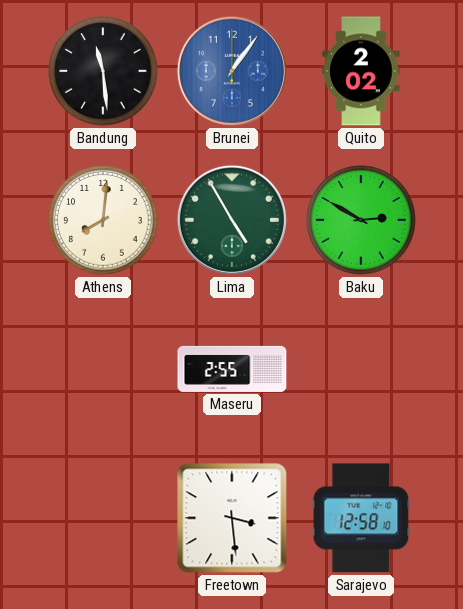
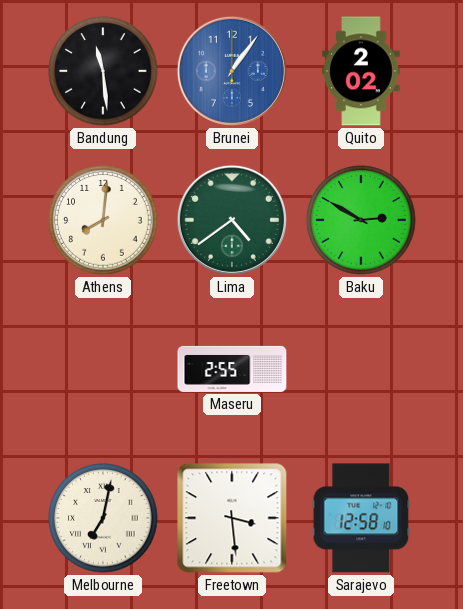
Lima: 4:55 -> 4:39
Melbourne: none -> 7:02
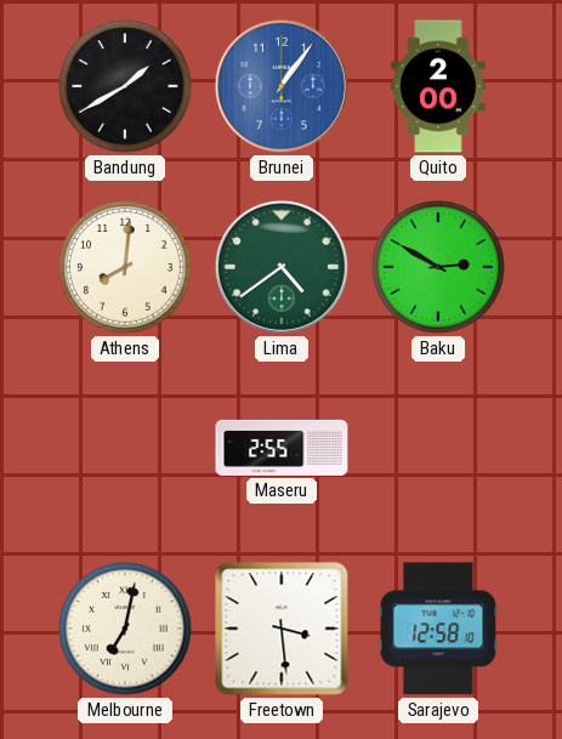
Bandung: 11:29 -> 1:40
Quito: 2:02 -> 2:00
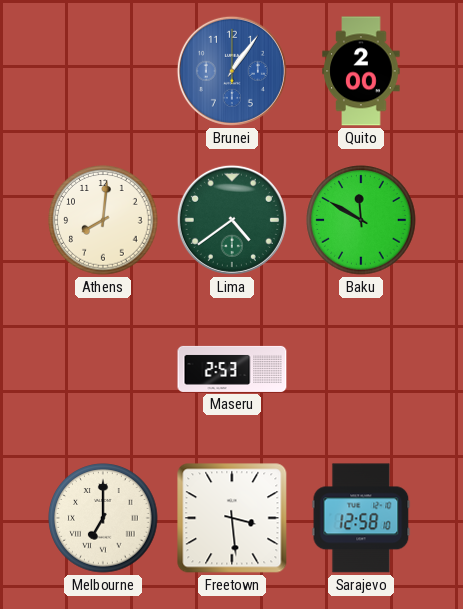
Bandung: 1:40 -> none
Baku: 2:50 -> 11:50
Maseru: 2:55 -> 2:53
Melbourne: 7:02 -> 7:00
